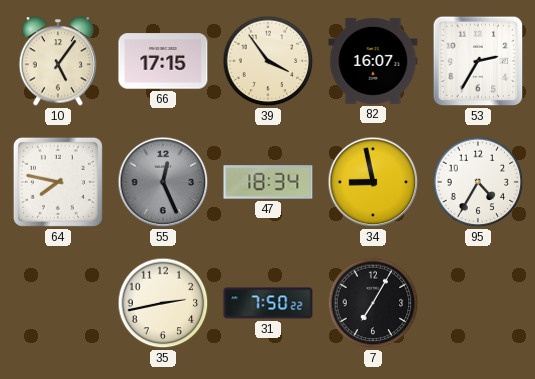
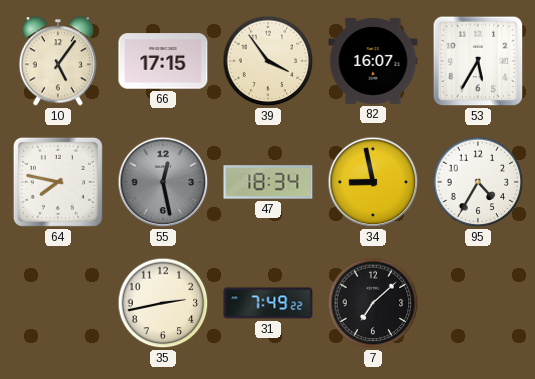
53: 2:35 -> 5:35
55: 12:26 -> 12:28
31: 7:50 -> 7:49
7: 7:05 -> 7:08
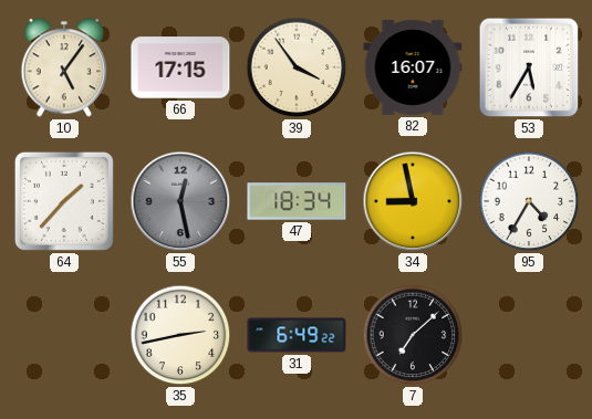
64: 7:47 -> 1:37
31: 7:49 -> 6:49
